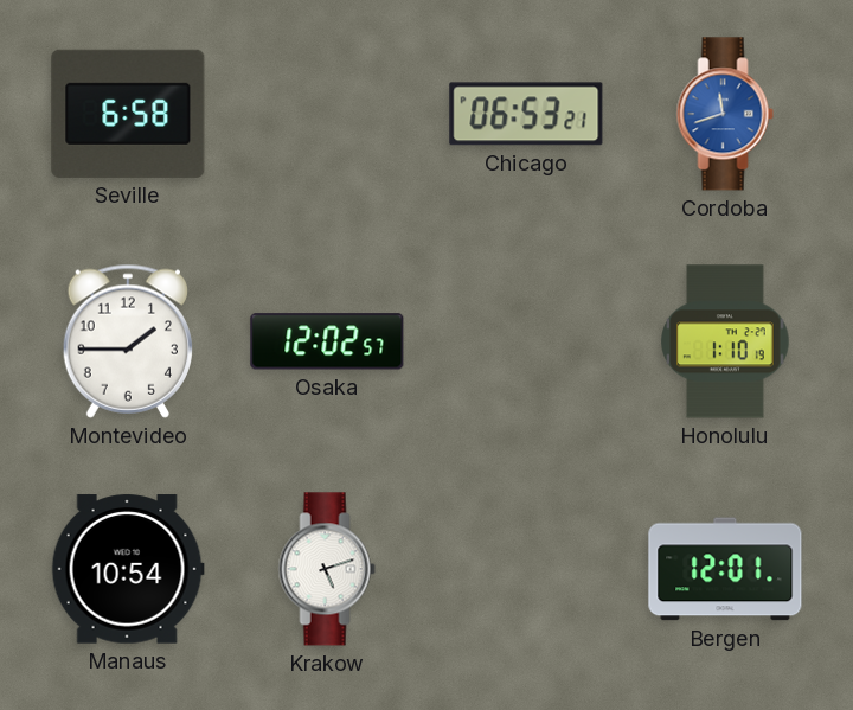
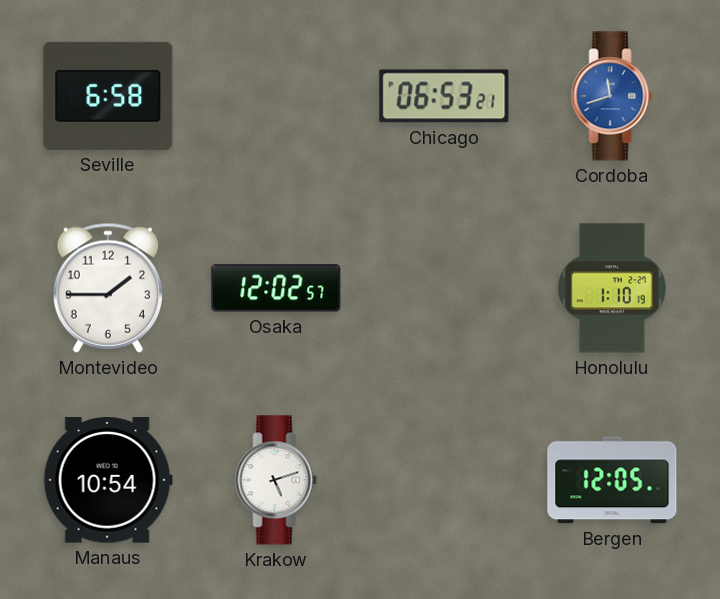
Bergen: 12:01 -> 12:05
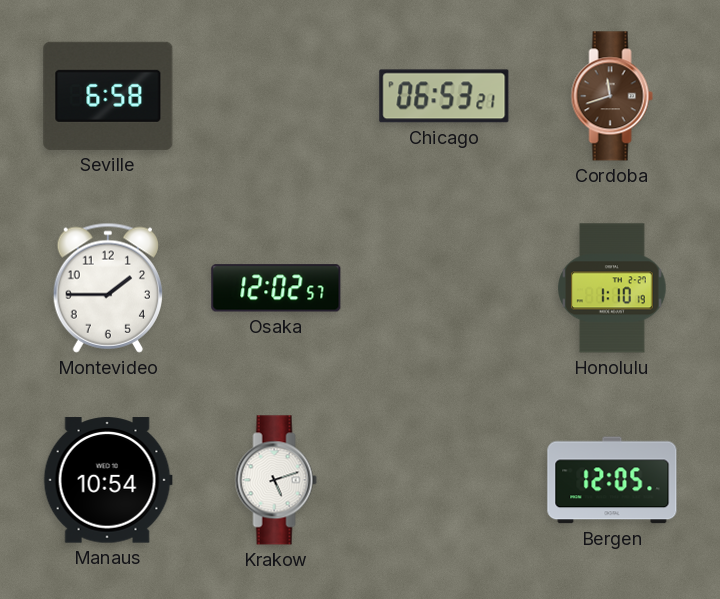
Cordoba dial: blue -> brown
